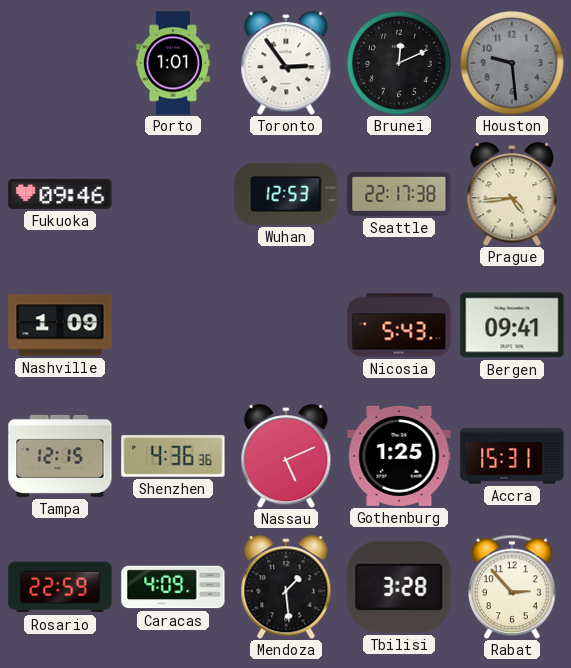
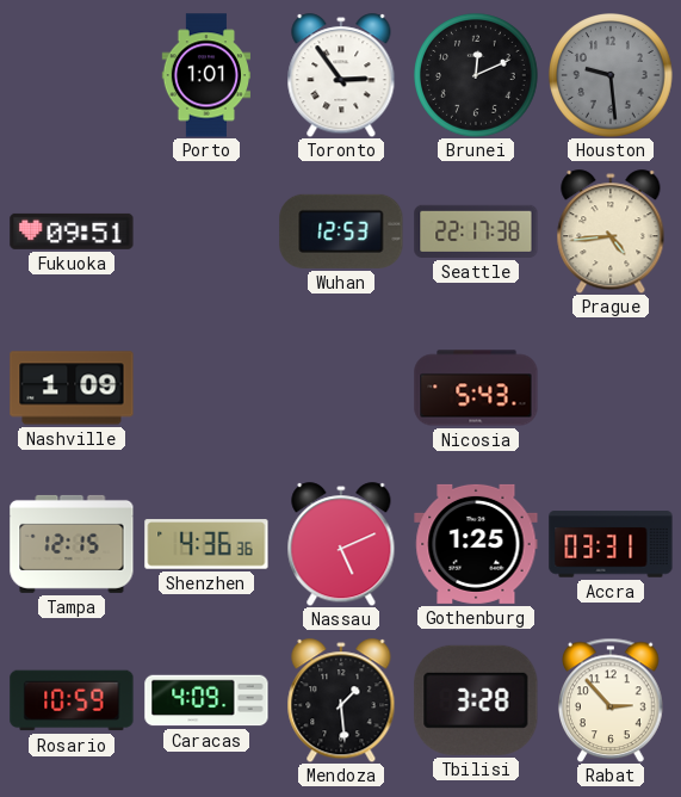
Fukuoka: 09:46 -> 09:51
Bergen: 09:41 -> none
Accra: 15:31 -> 03:31
Rosario: 22:59 -> 10:59
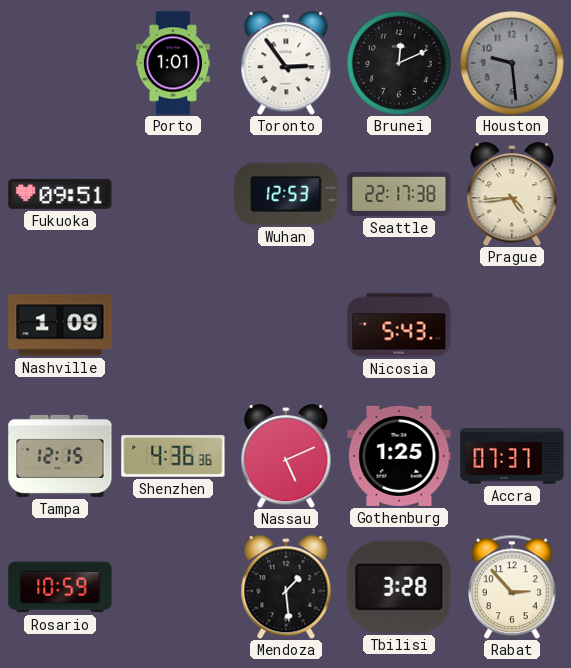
Accra: 03:31 -> 07:37
Caracas: 4:09 -> none
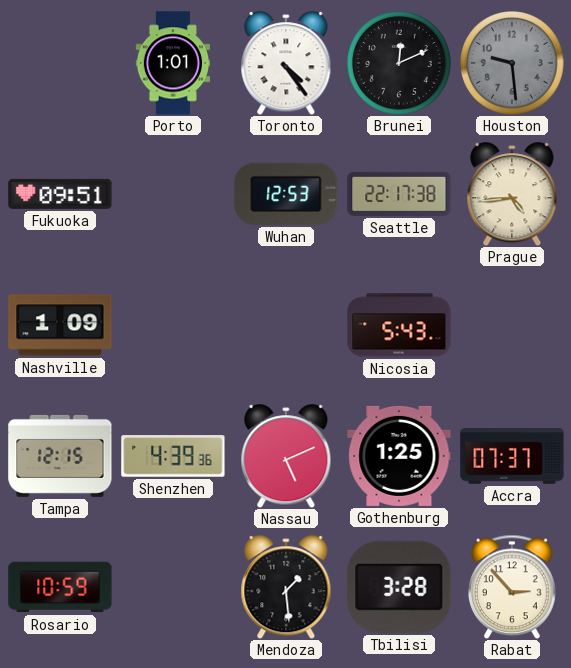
Toronto: 2:54 -> 4:24
Shenzhen: 4:36 -> 4:39
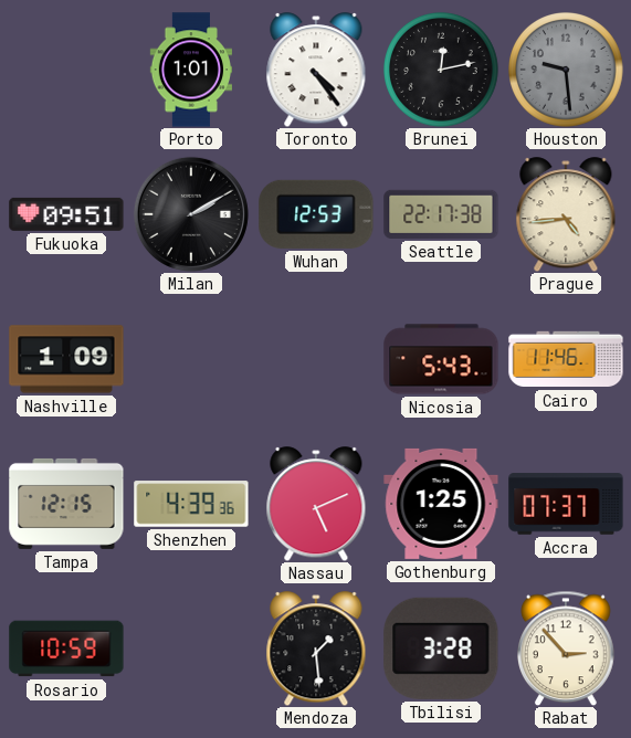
Brunei: 12:11 -> 12:13
Milan: none -> 2:10
Cairo: none -> 11:46
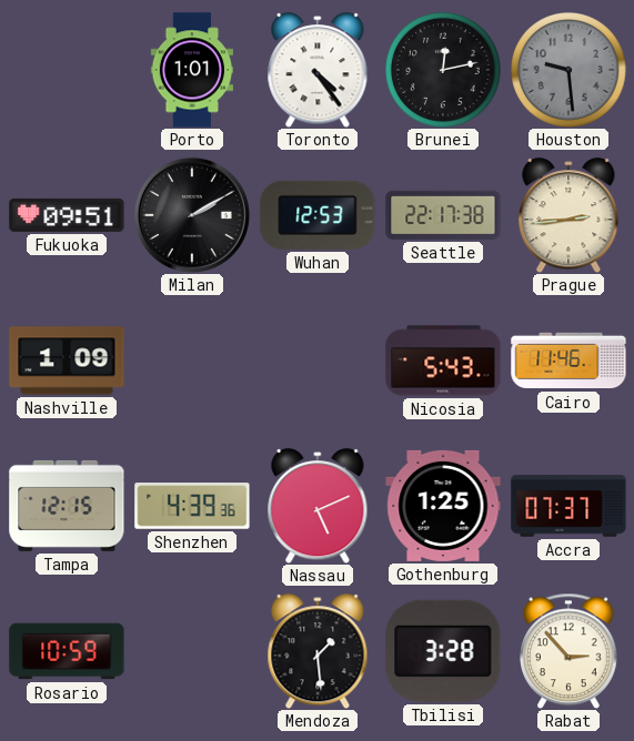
Prague: 4:44 -> 2:44
